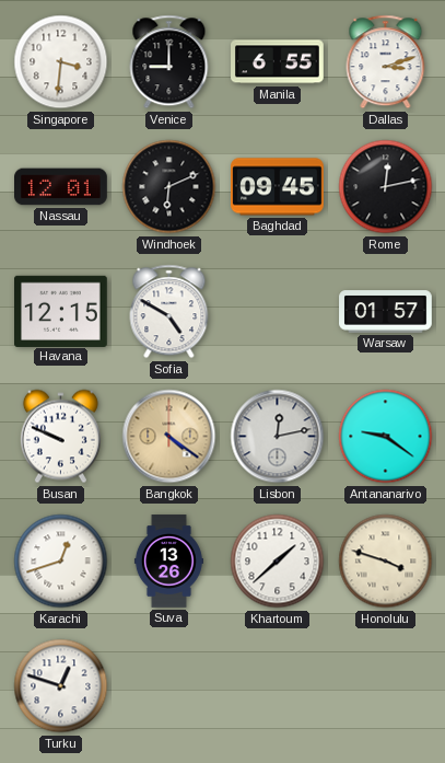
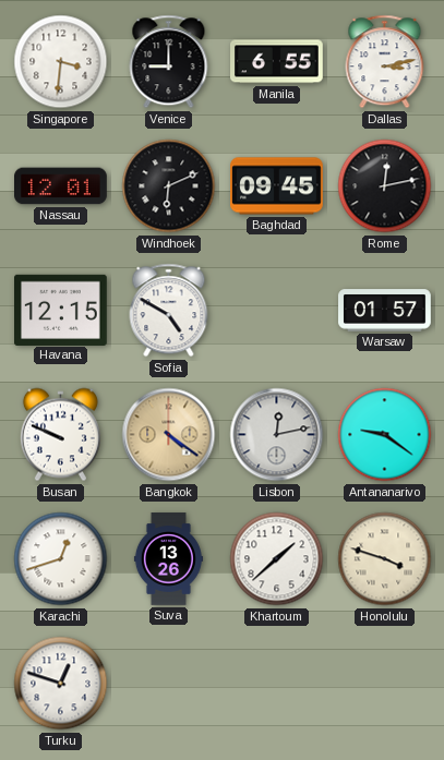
Dallas: 3:12 -> 3:13
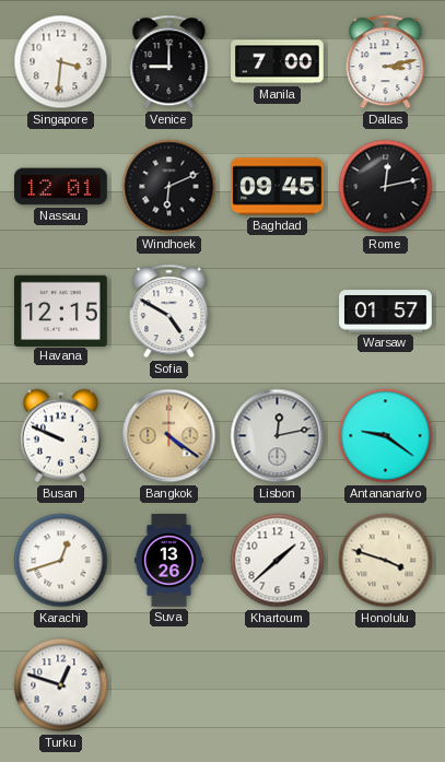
Manila: 6:55 -> 7:00
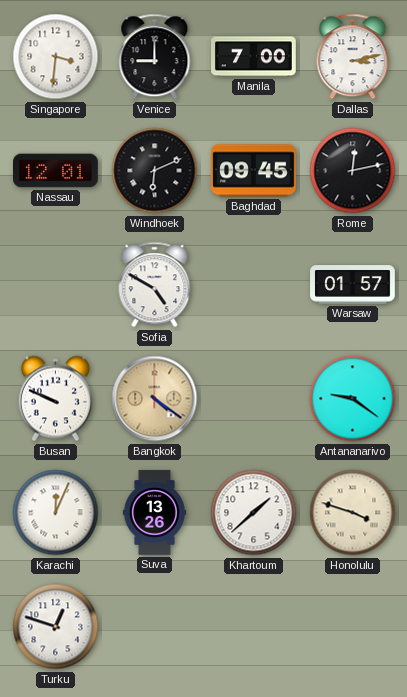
Havana: 12:15 -> none
Lisbon: 12:13 -> none
Karachi: 12:42 -> 12:04
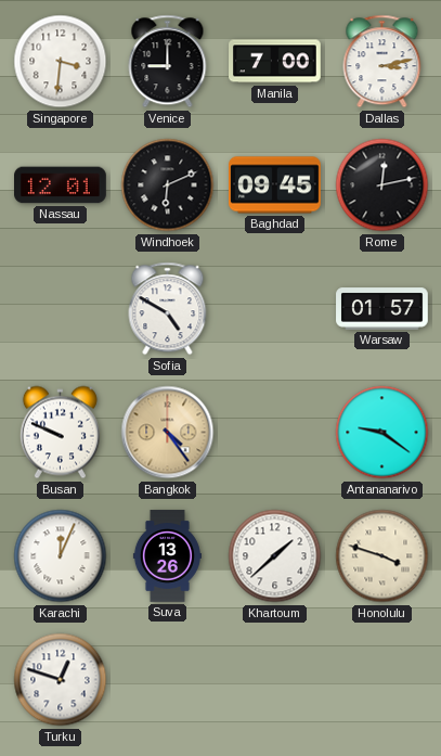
Bangkok: 4:21 -> 4:24
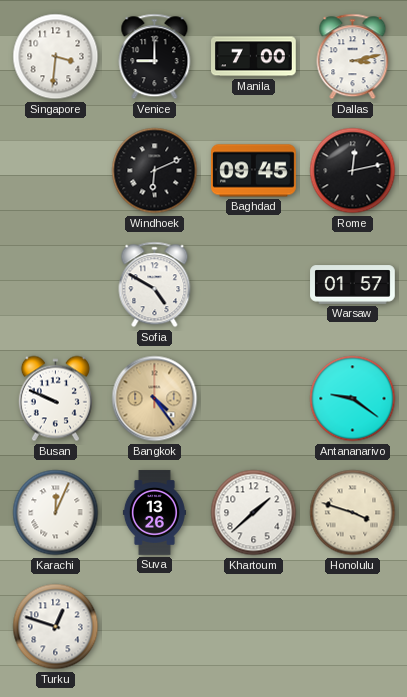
Nassau: 12:01 -> none
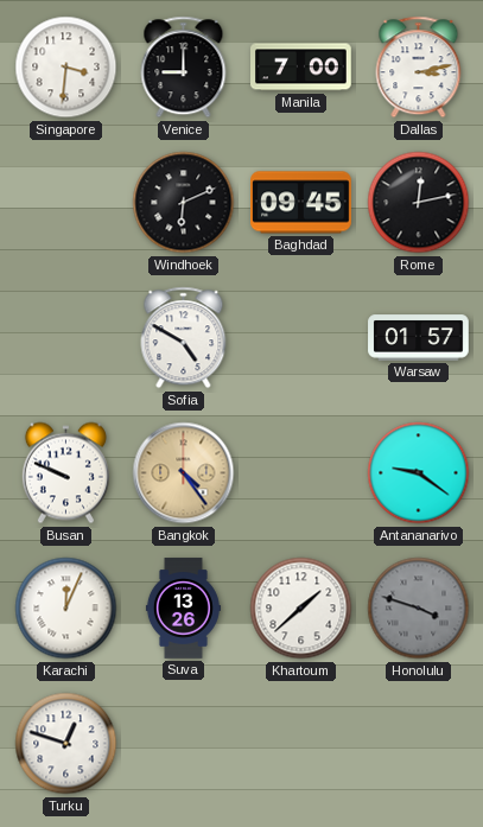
Honolulu dial: cream -> grey
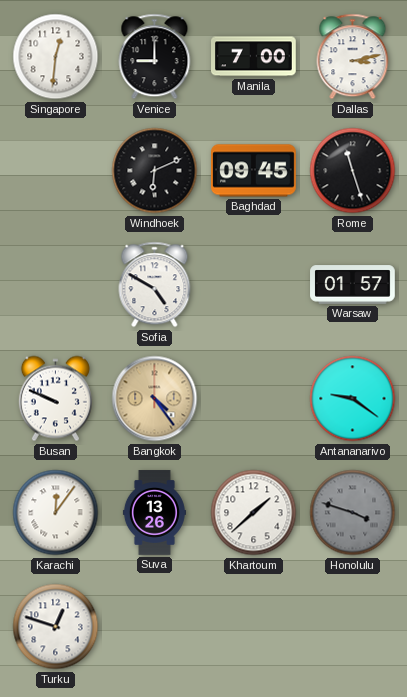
Singapore: 3:31 -> 12:31
Rome: 12:13 -> 11:27
Karachi: 12:04 -> 12:06
